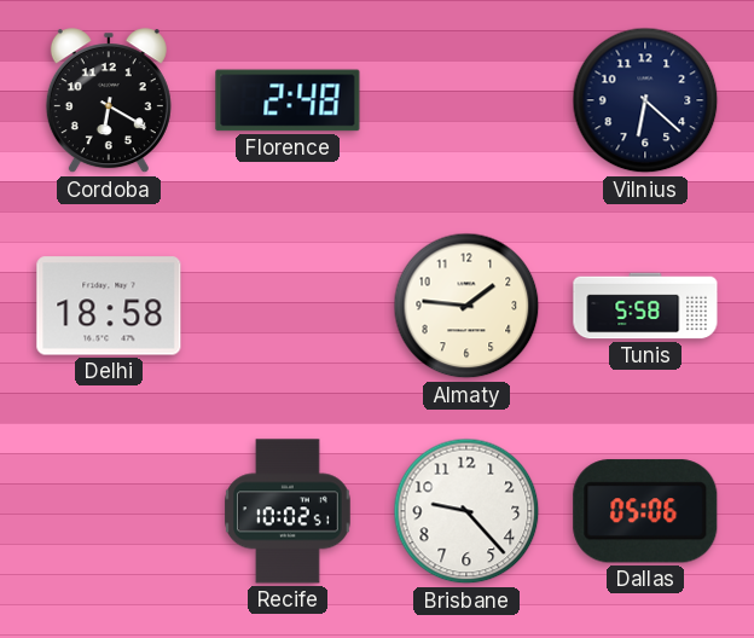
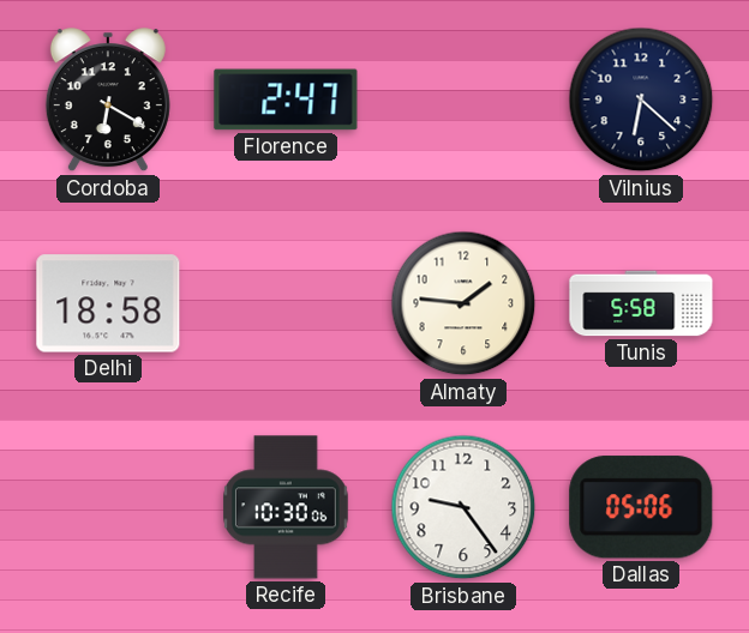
Florence: 2:48 -> 2:47
Recife: 10:02 -> 10:30
Brisbane: 9:23 -> 9:24
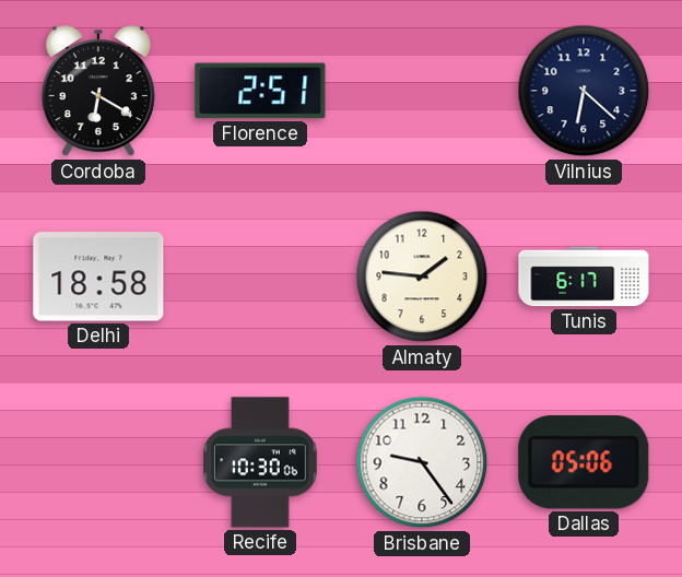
Florence: 2:47 -> 2:51
Tunis: 5:58 -> 6:17
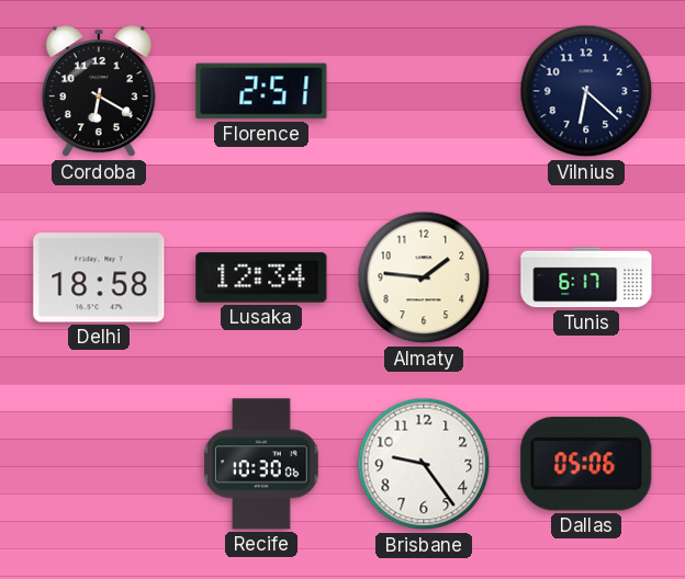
Lusaka: none -> 12:34
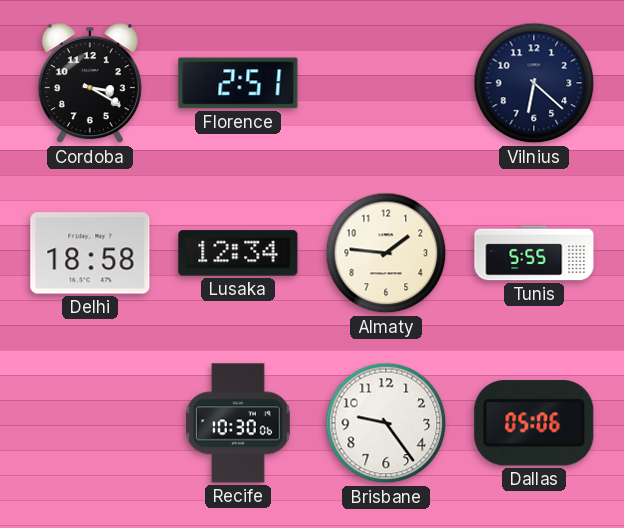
Cordoba: 6:20 -> 3:20
Tunis: 6:17 -> 5:55
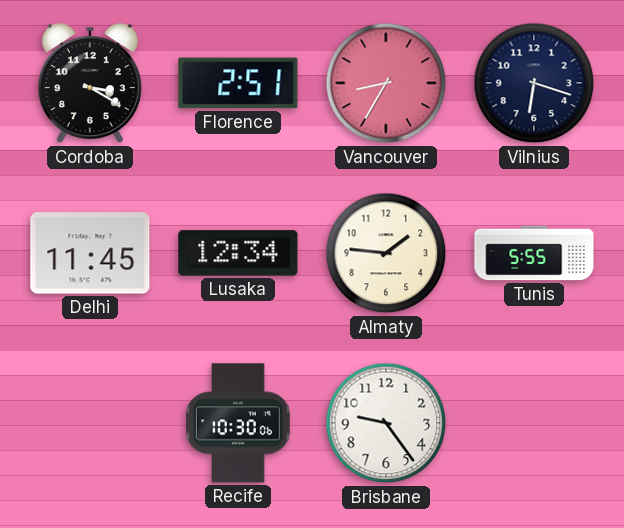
Vancouver: none -> 8:35
Vilnius: 6:22 -> 6:18
Delhi: 18:58 -> 11:45
Dallas: 05:06 -> none
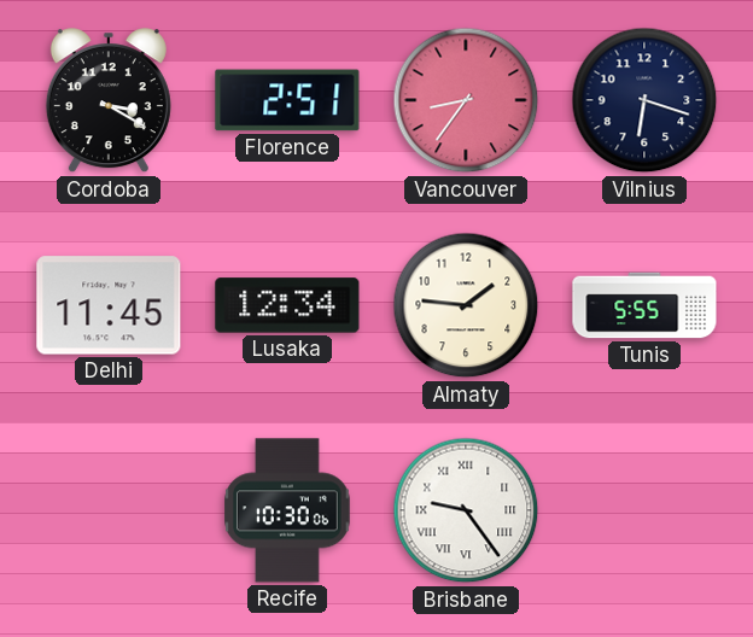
Vancouver: 8:35 -> 8:36
Brisbane numerals: Arabic -> Roman
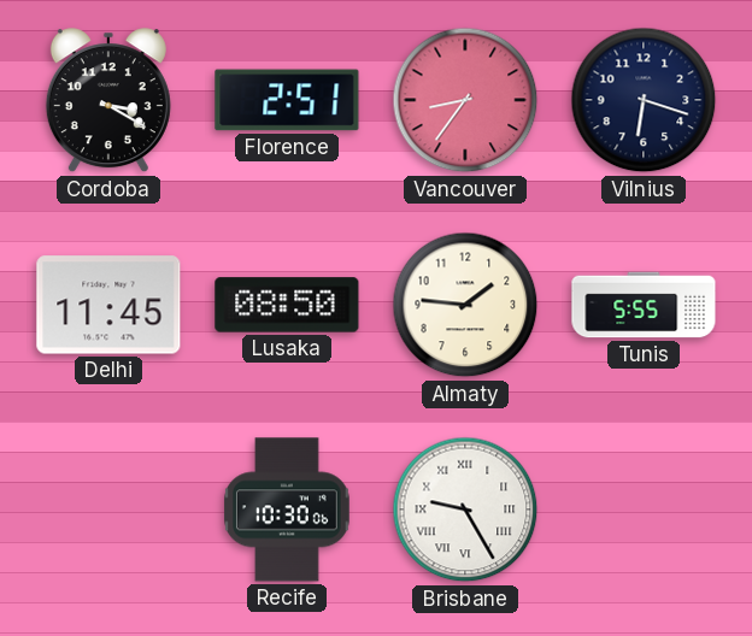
Lusaka: 12:34 -> 08:50
Brisbane: 9:24 -> 9:25
